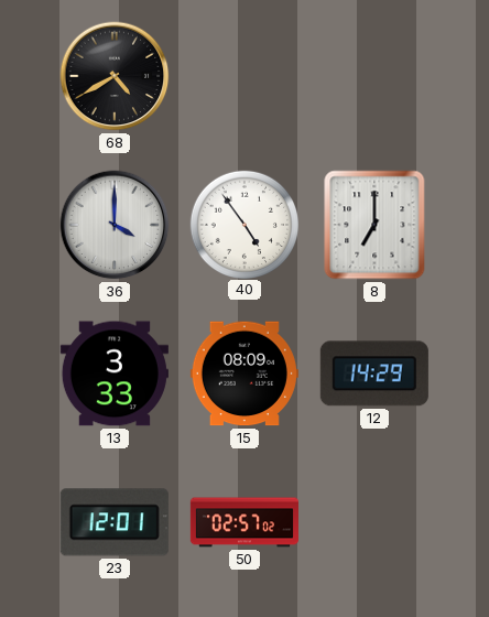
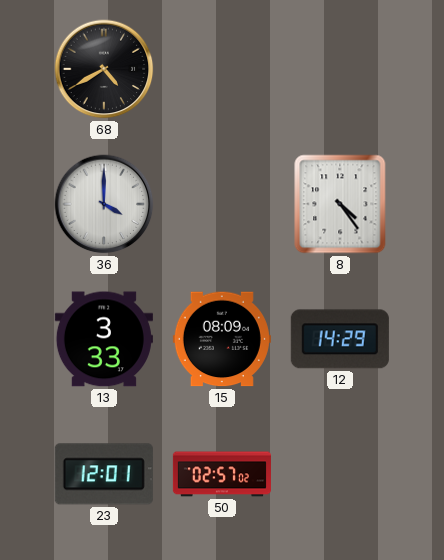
40: 4:54 -> none
8: 7:00 -> 4:24
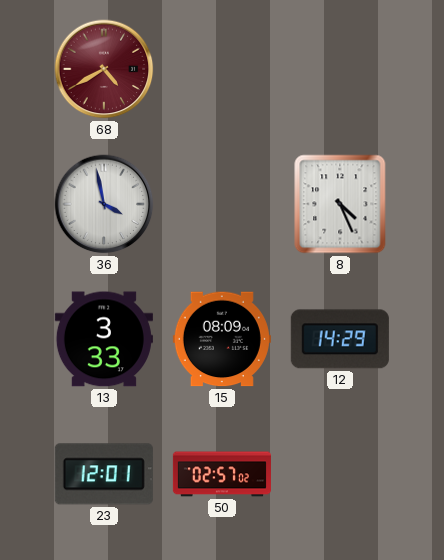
68 dial: black -> burgundy
36: 4:00 -> 3:58
8: 4:24 -> 4:26
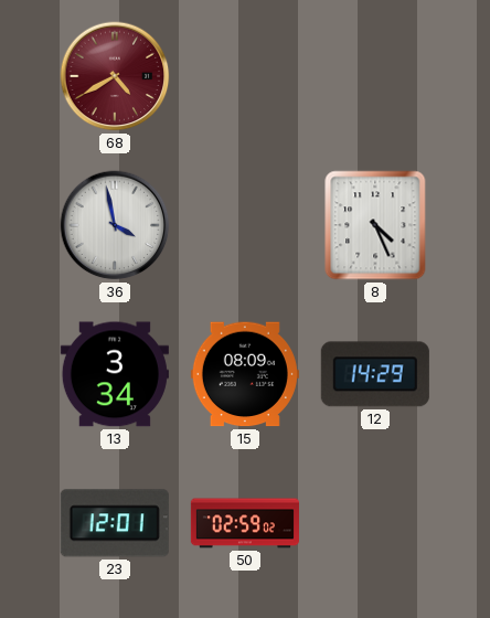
13: 3:33 -> 3:34
50: 02:57 -> 02:59
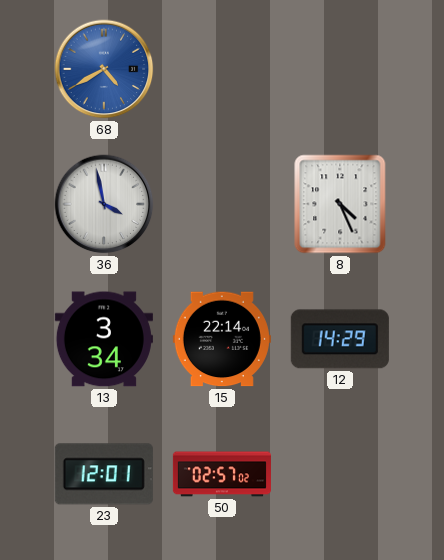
68 dial: burgundy -> blue
15: 08:09 -> 22:14
50: 02:59 -> 02:57
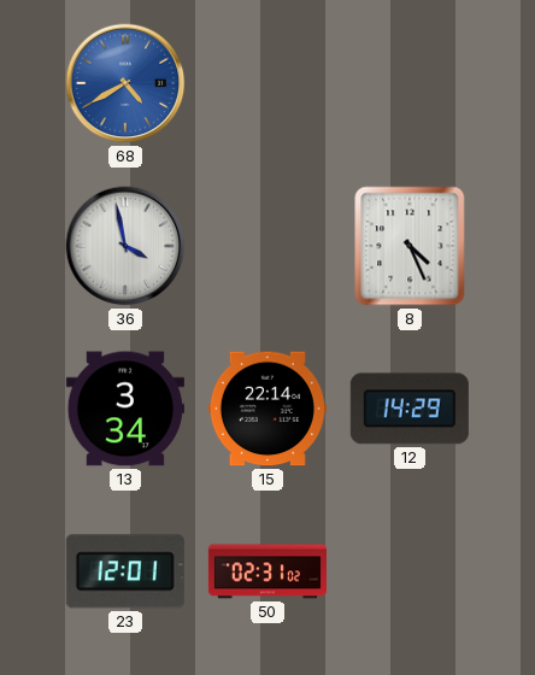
50: 02:57 -> 02:31
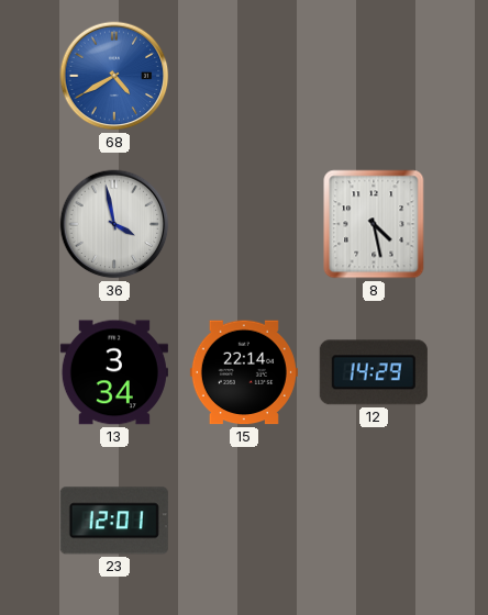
8: 4:26 -> 4:28
50: 02:31 -> none
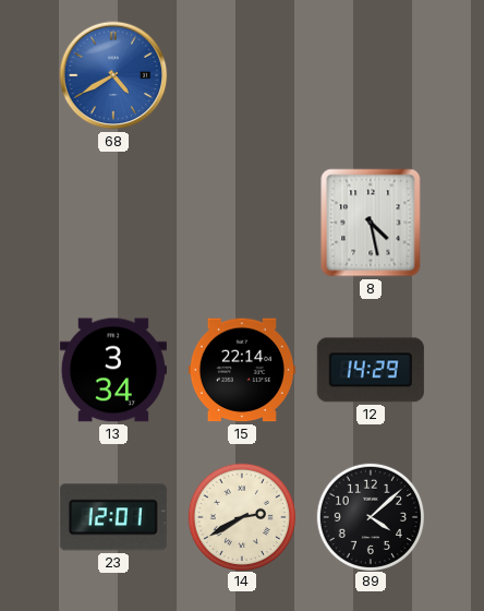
36: 3:58 -> none
14: none -> 2:40
89: none -> 4:08
